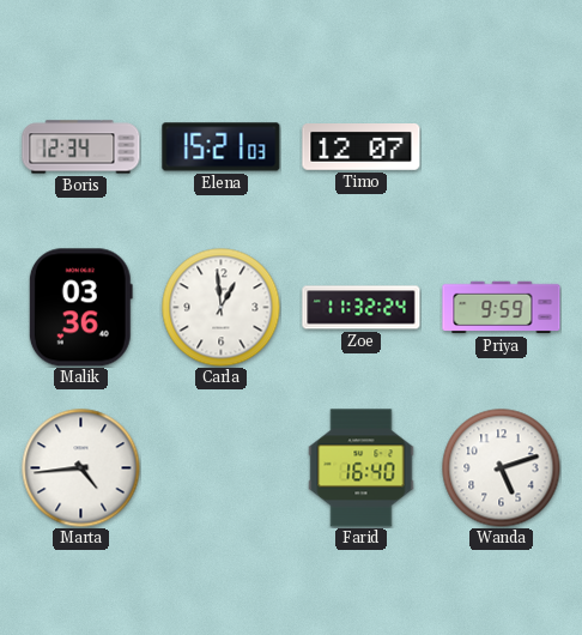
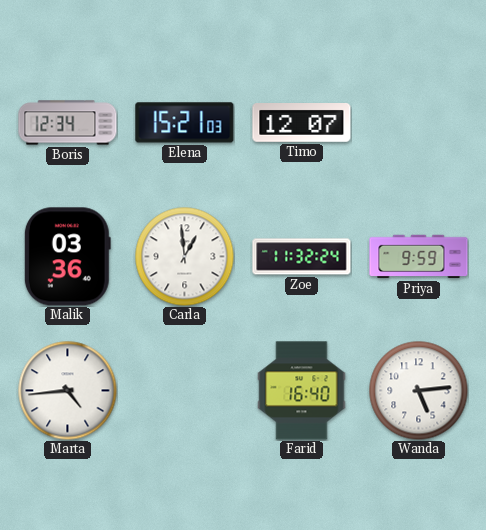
Wanda: 5:12 -> 5:14
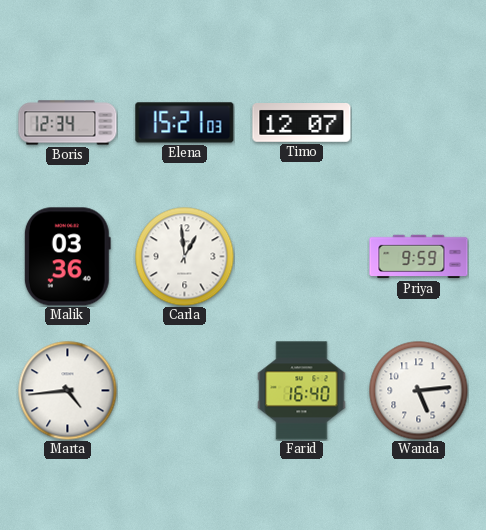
Zoe: 11:32 -> none
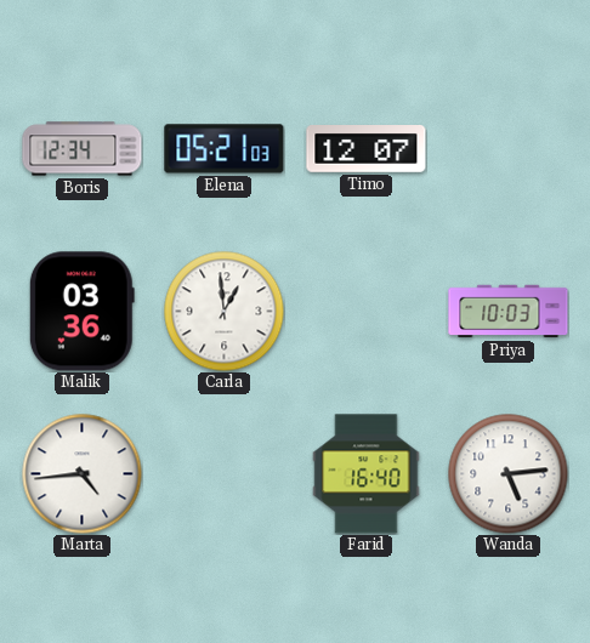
Elena: 15:21 -> 05:21
Priya: 9:59 -> 10:03
